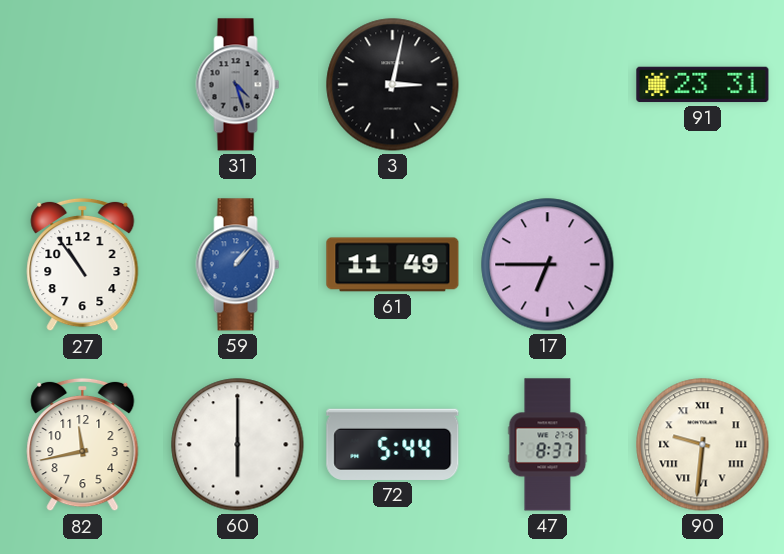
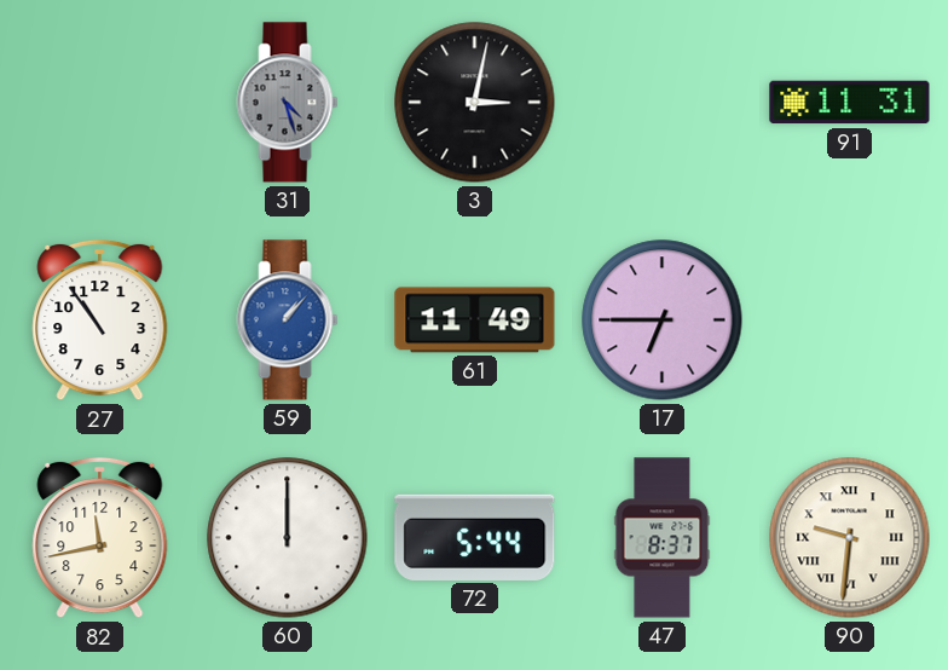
91: 23:31 -> 11:31
60: 6:00 -> 12:00
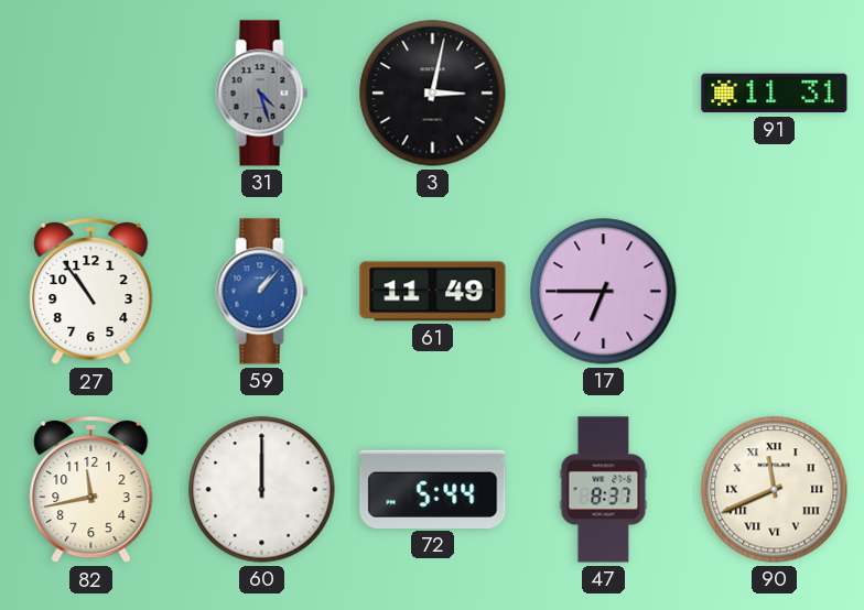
90: 9:31 -> 11:41
